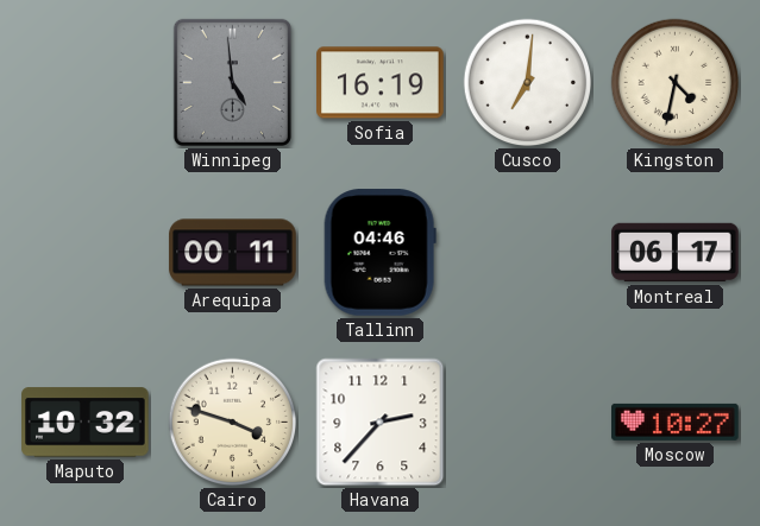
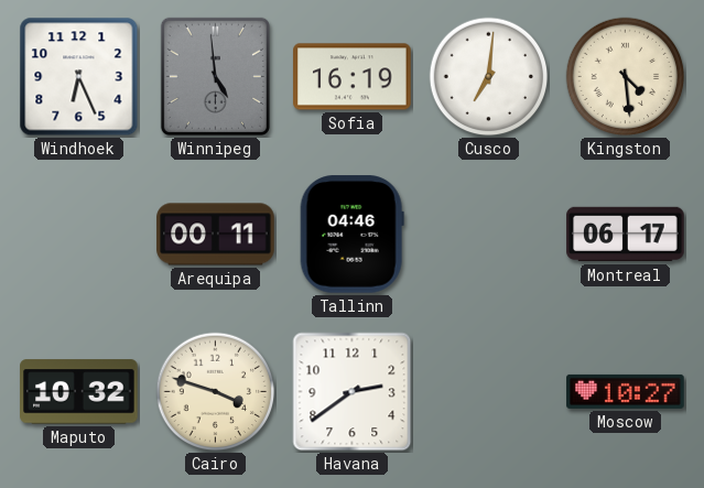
Windhoek: none -> 6:26
Kingston: 4:32 -> 4:29
Havana: 2:37 -> 2:39
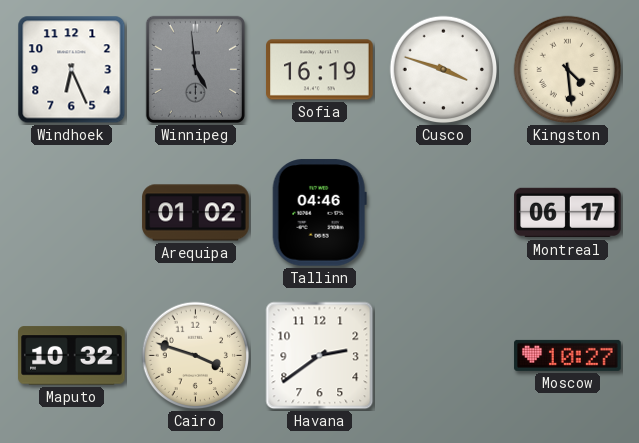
Cusco: 7:01 -> 3:48
Arequipa: 00:11 -> 01:02
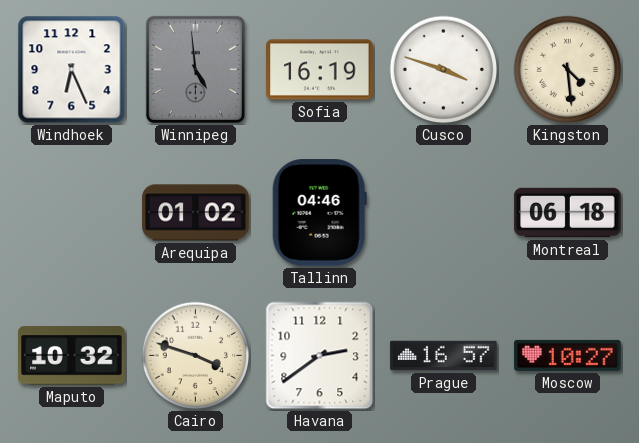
Montreal: 06:17 -> 06:18
Prague: none -> 16:57
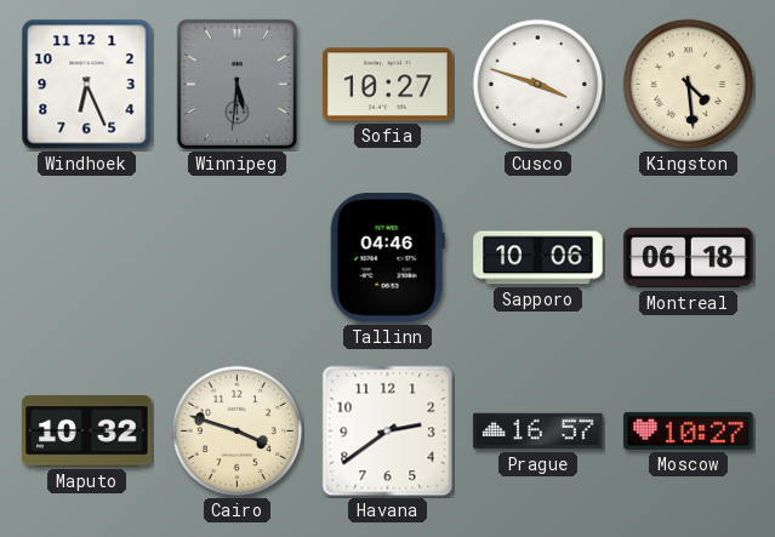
Winnipeg: 4:59 -> 5:31
Sofia: 16:19 -> 10:27
Arequipa: 01:02 -> none
Sapporo: none -> 10:06
